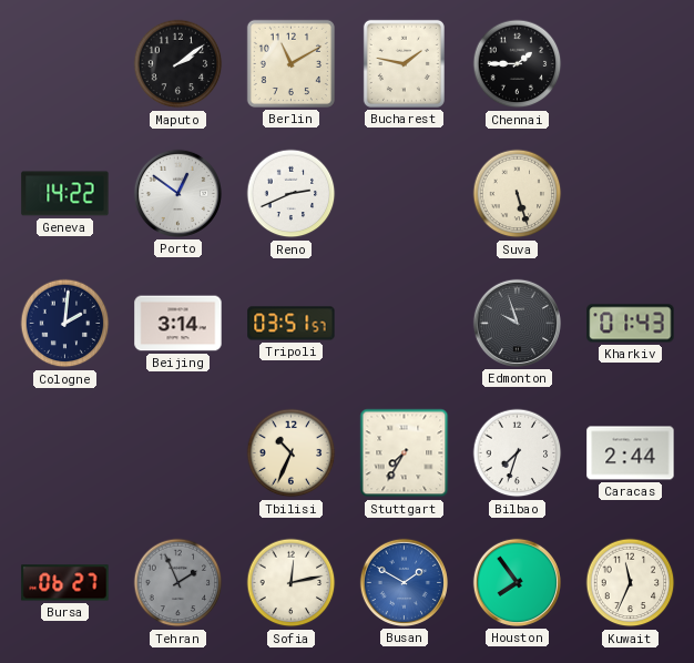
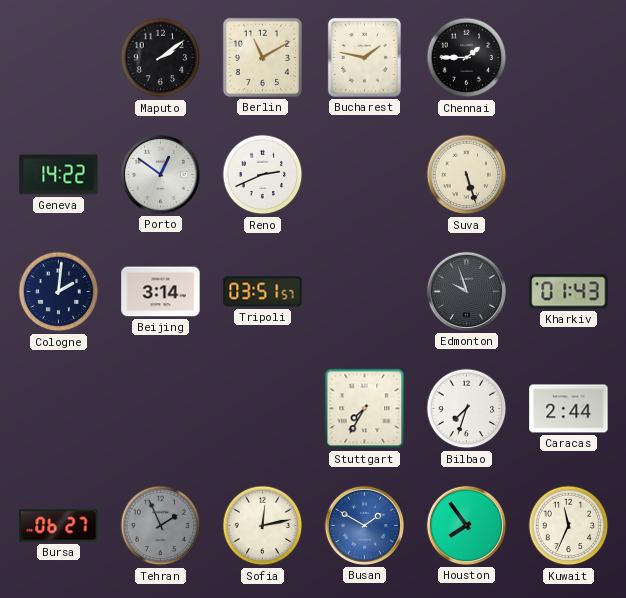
Tbilisi: 10:34 -> none
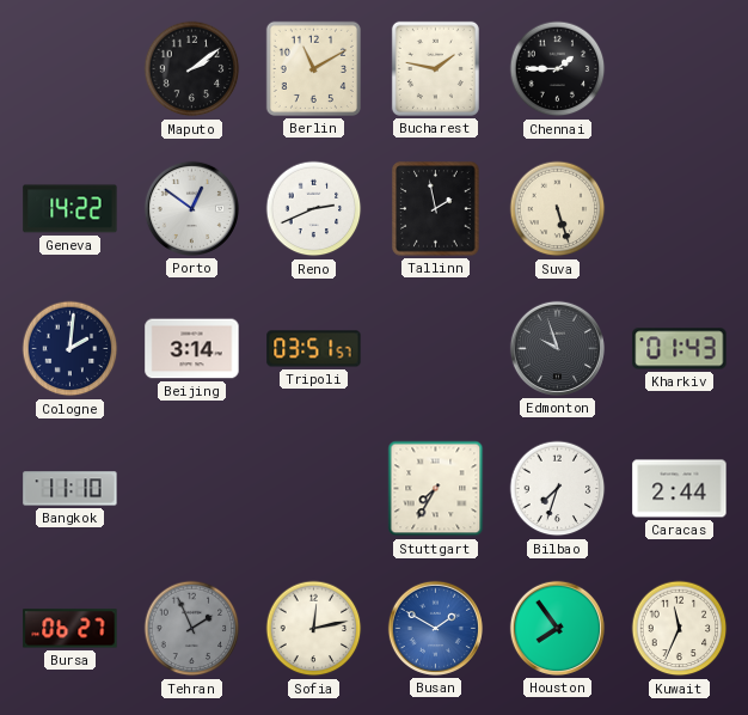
Tallinn: none -> 1:58
Bangkok: none -> 11:10
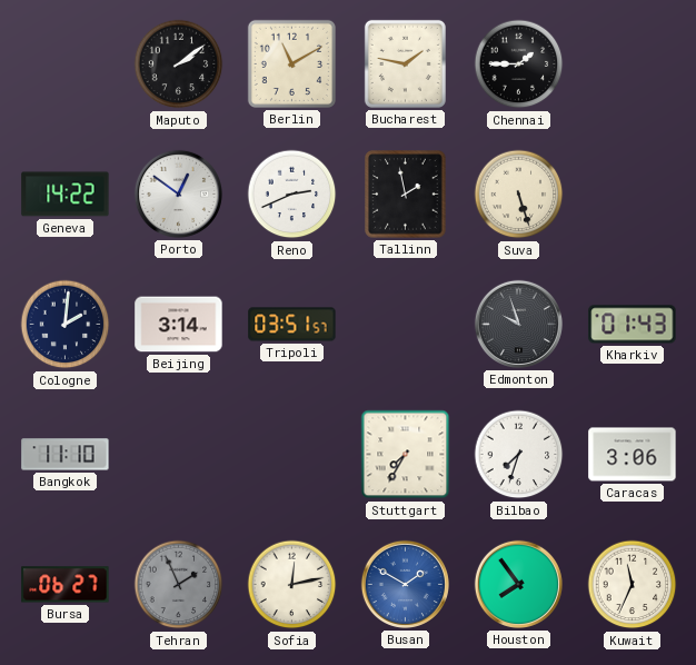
Caracas: 2:44 -> 3:06
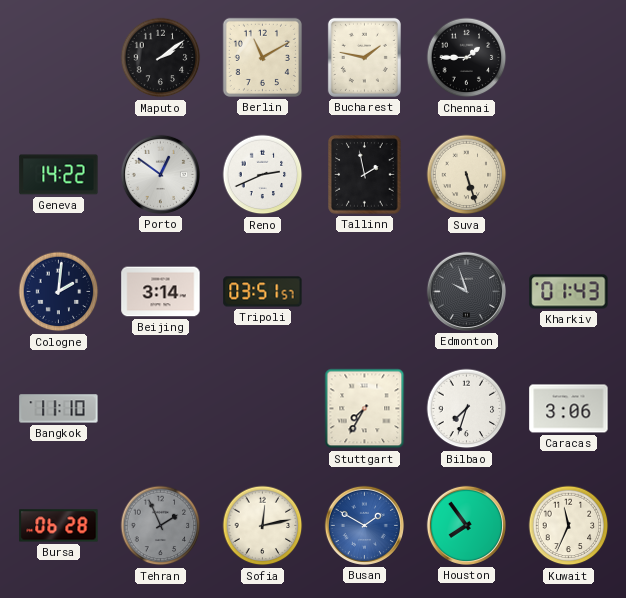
Bursa: 06:27 -> 06:28
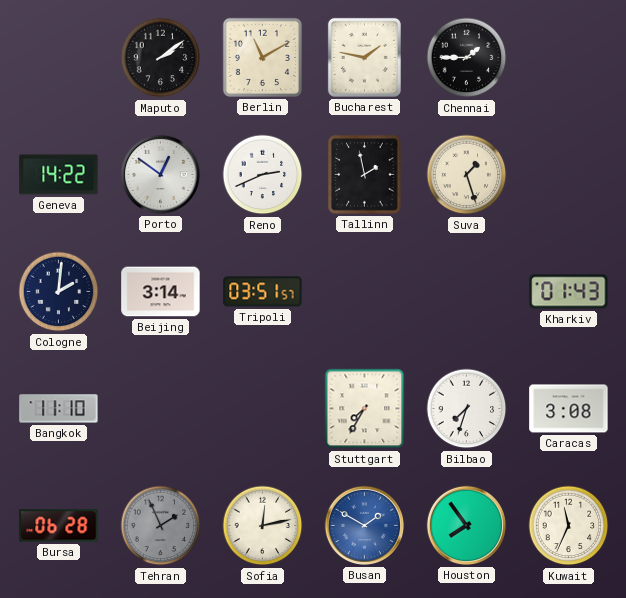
Suva: 5:27 -> 1:27
Edmonton: 9:57 -> none
Caracas: 3:06 -> 3:08
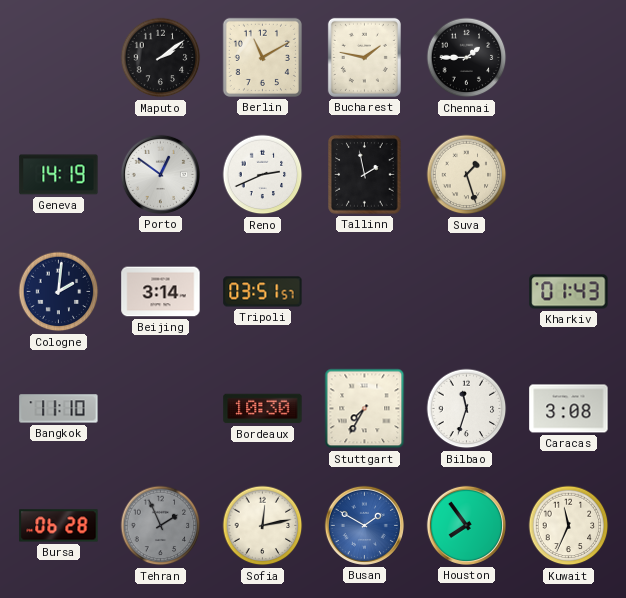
Geneva: 14:22 -> 14:19
Bordeaux: none -> 10:30
Bilbao: 7:33 -> 11:33
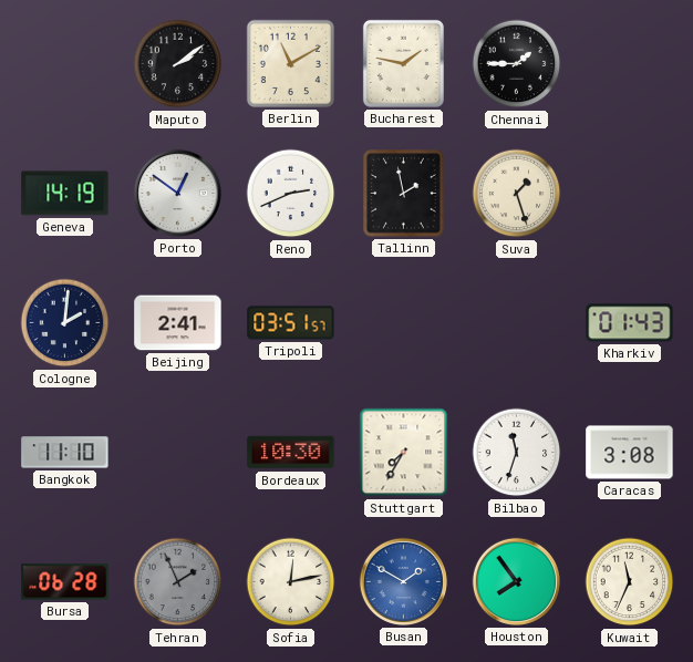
Beijing: 3:14 -> 2:41
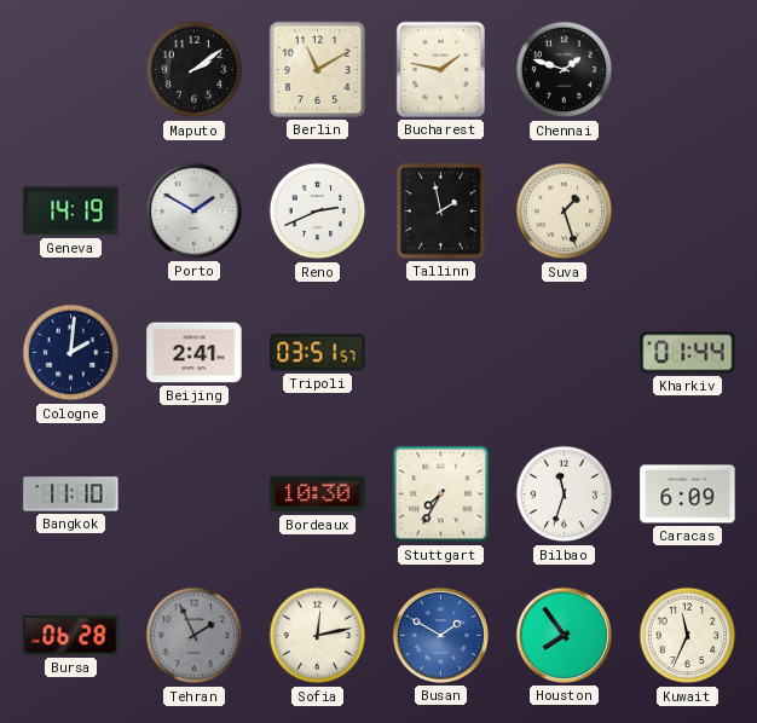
Chennai: 1:45 -> 1:48
Porto: 12:51 -> 1:50
Kharkiv: 01:43 -> 01:44
Caracas: 3:08 -> 6:09
